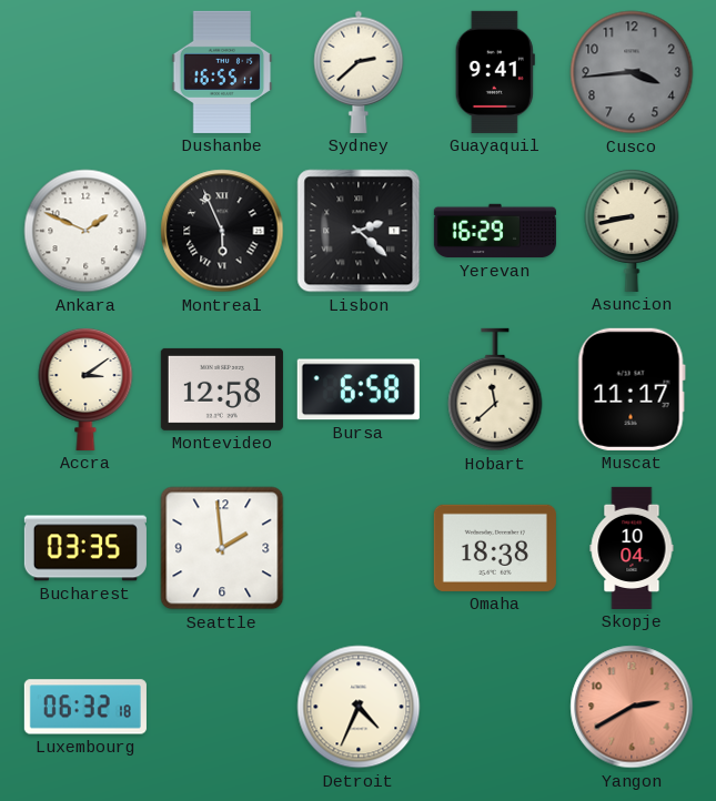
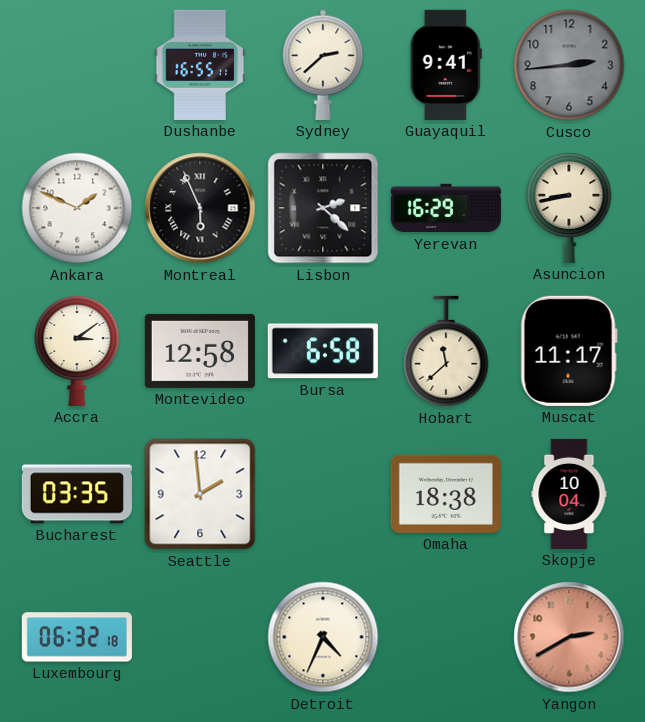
Cusco: 3:44 -> 2:44
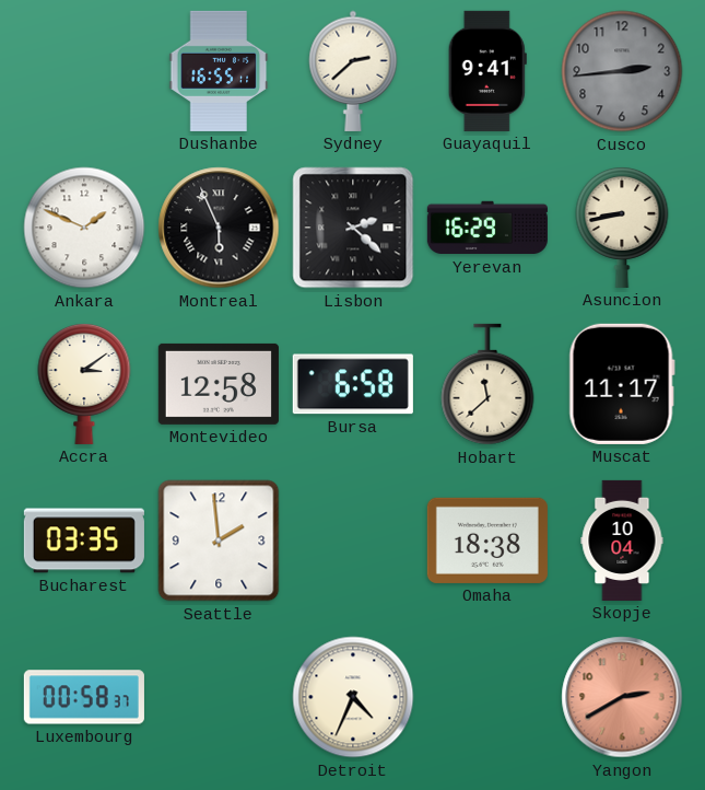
Luxembourg: 06:32 -> 00:58
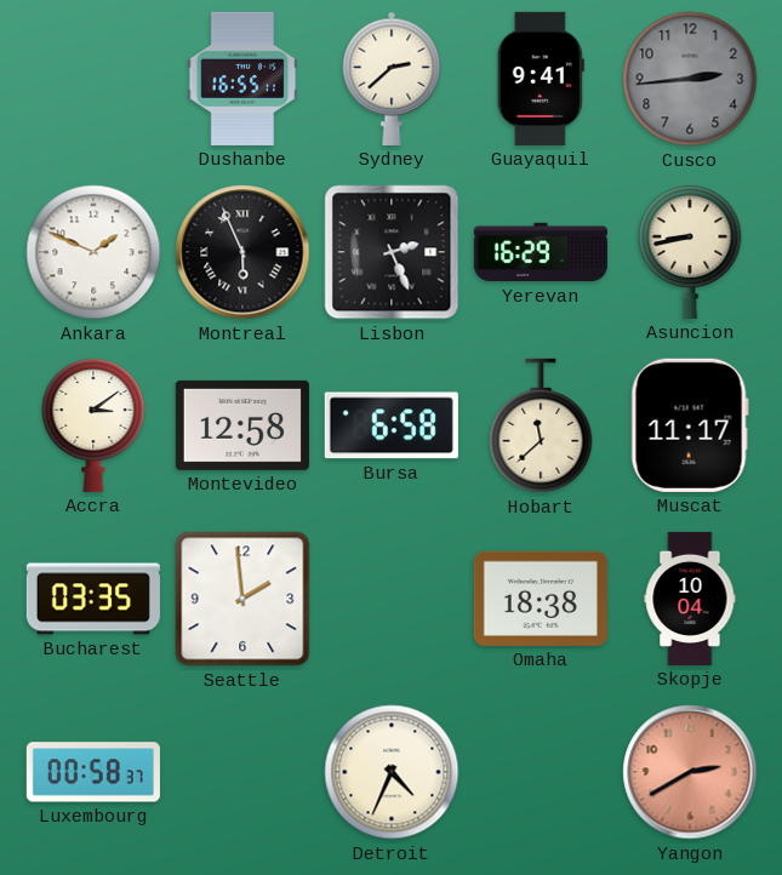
Lisbon: 2:22 -> 2:26
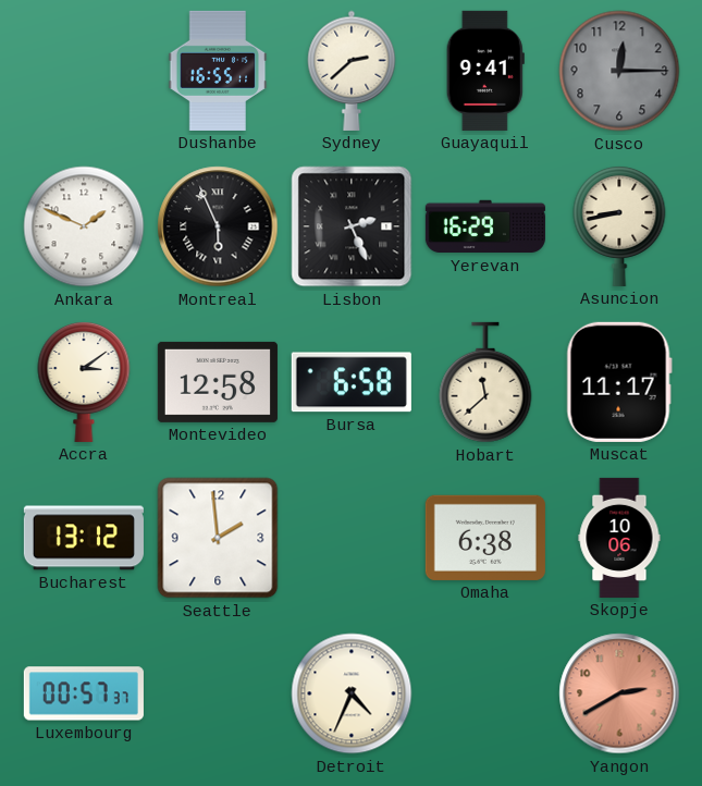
Cusco: 2:44 -> 12:15
Bucharest: 03:35 -> 13:12
Omaha: 18:38 -> 6:38
Skopje: 10:04 -> 10:06
Luxembourg: 00:58 -> 00:57
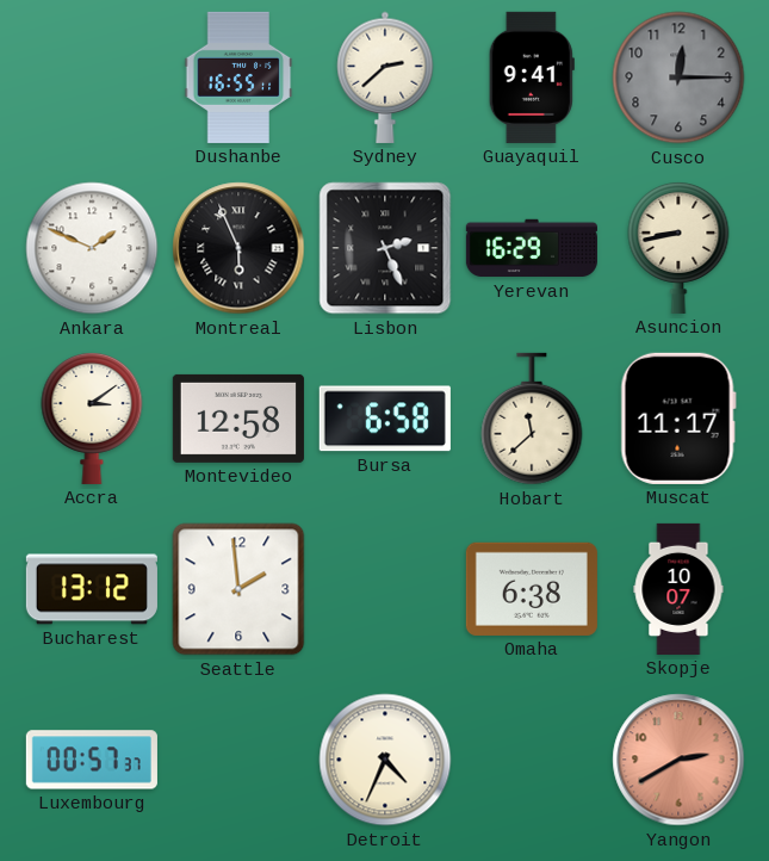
Skopje: 10:06 -> 10:07
